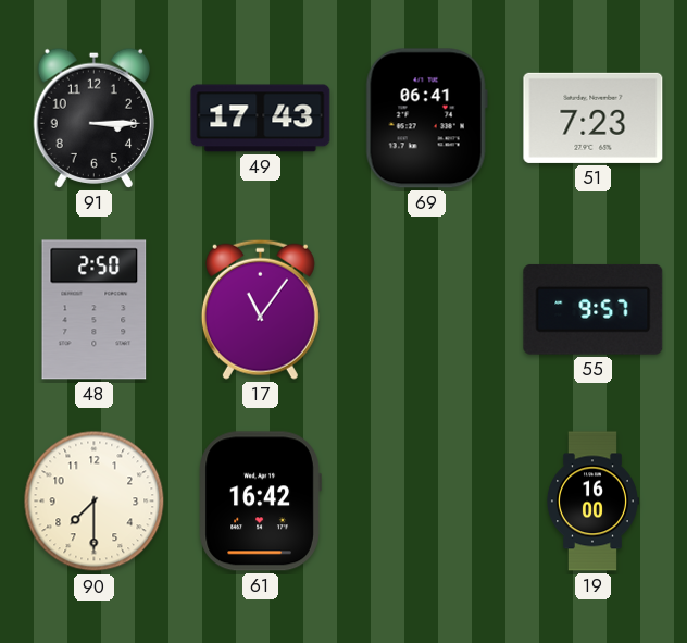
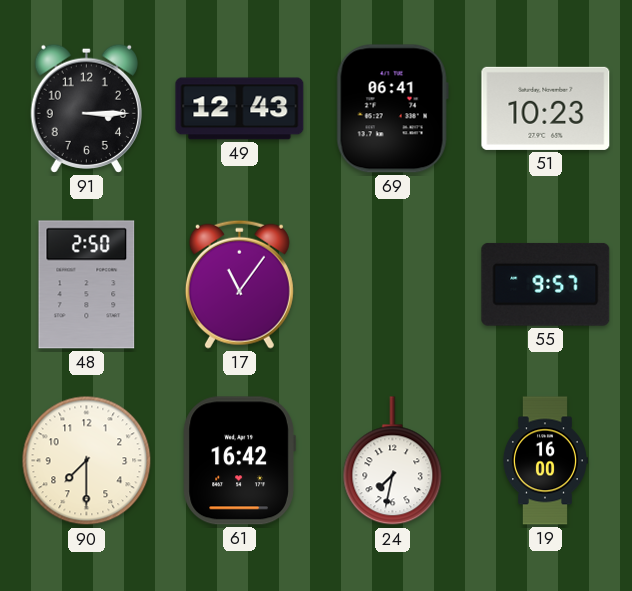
49: 17:43 -> 12:43
51: 7:23 -> 10:23
24: none -> 7:32
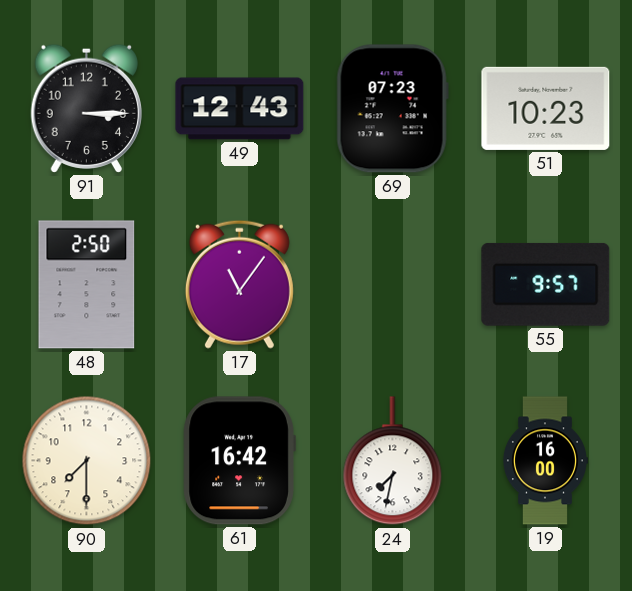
69: 06:41 -> 07:23
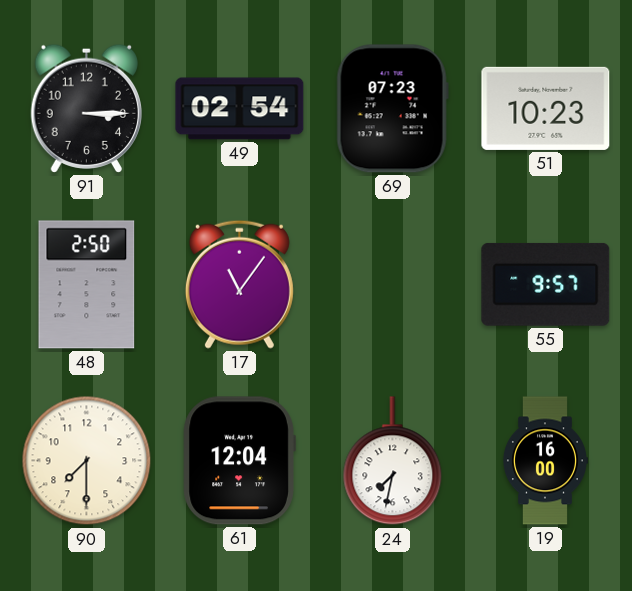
49: 12:43 -> 02:54
61: 16:42 -> 12:04
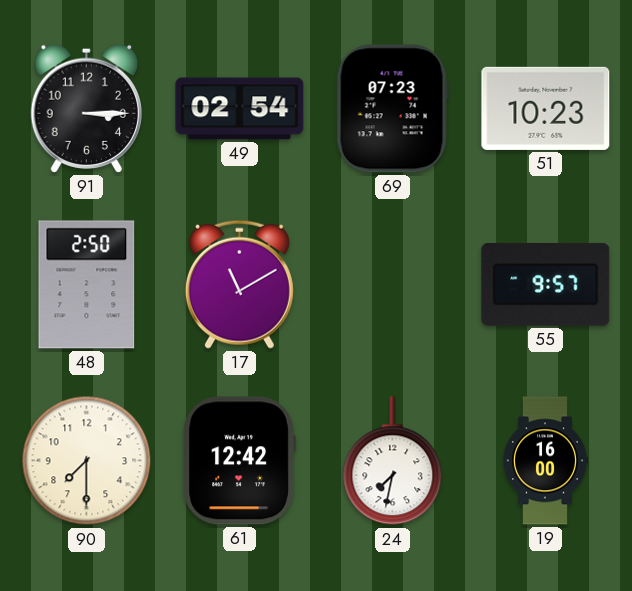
17: 11:06 -> 11:10
61: 12:04 -> 12:42
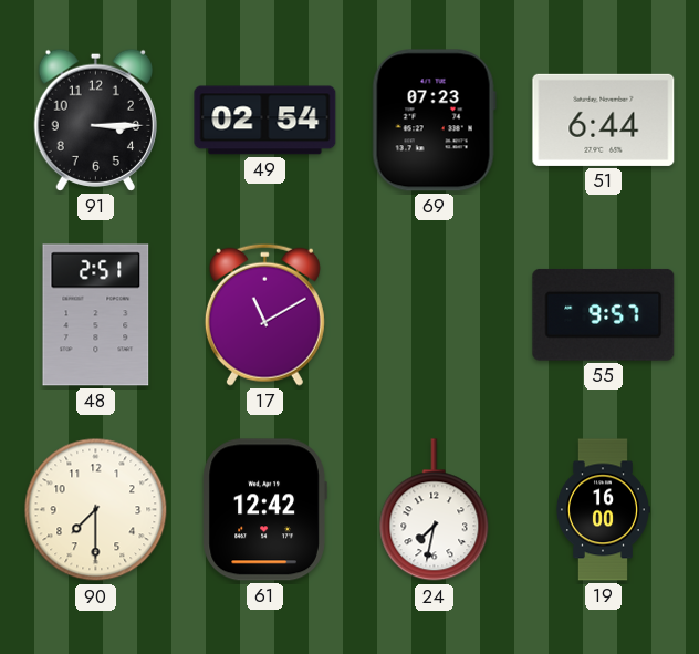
51: 10:23 -> 6:44
48: 2:50 -> 2:51
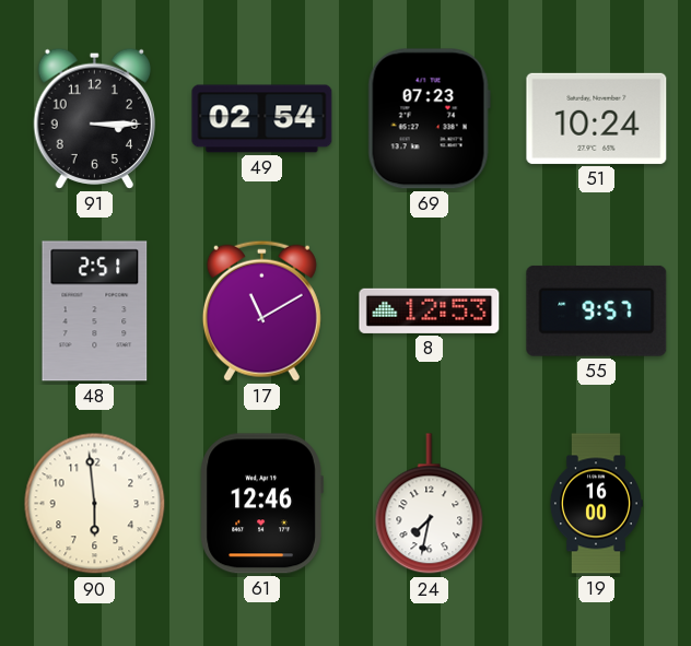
51: 6:44 -> 10:24
8: none -> 12:53
90: 7:30 -> 5:59
61: 12:42 -> 12:46
